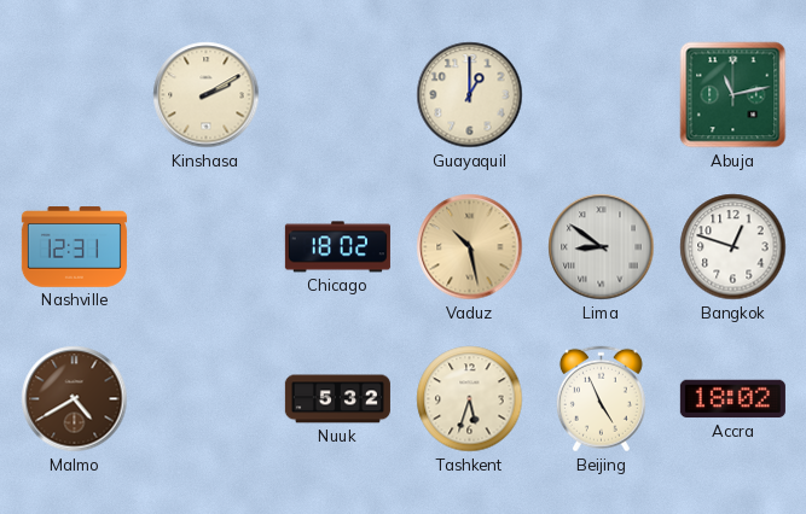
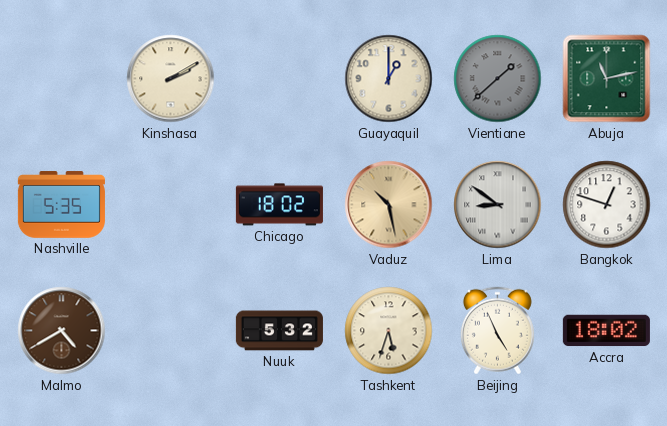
Vientiane: none -> 1:38
Nashville: 12:31 -> 5:35
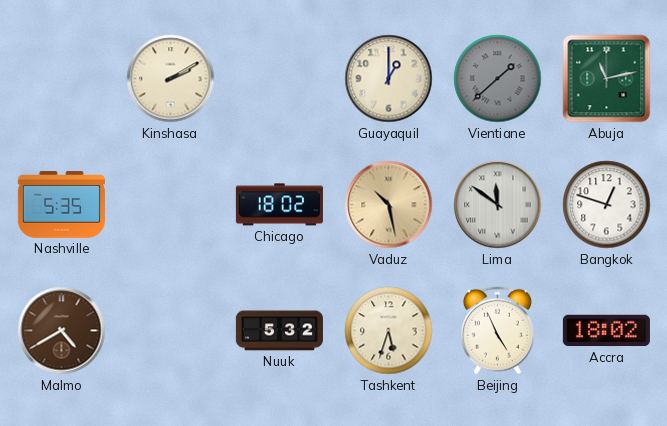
Lima: 8:51 -> 11:51
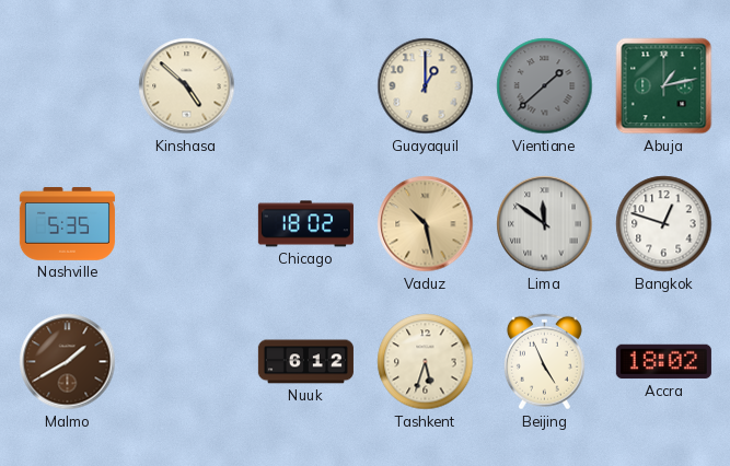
Kinshasa: 2:10 -> 4:52
Abuja: 11:13 -> 1:13
Malmo: 4:40 -> 1:40
Nuuk: 5:32 -> 6:12
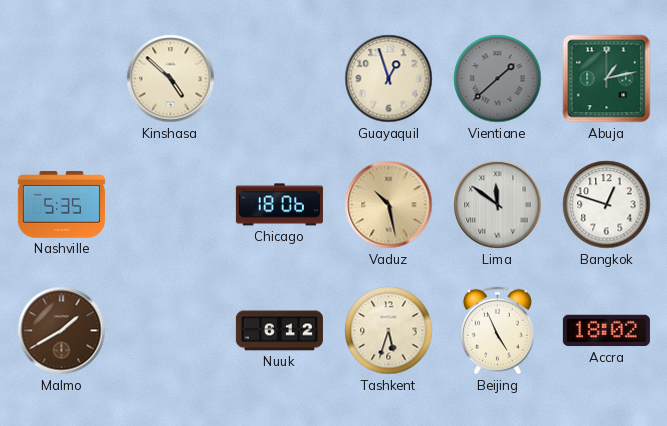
Guayaquil: 1:00 -> 12:57
Chicago: 18:02 -> 18:06
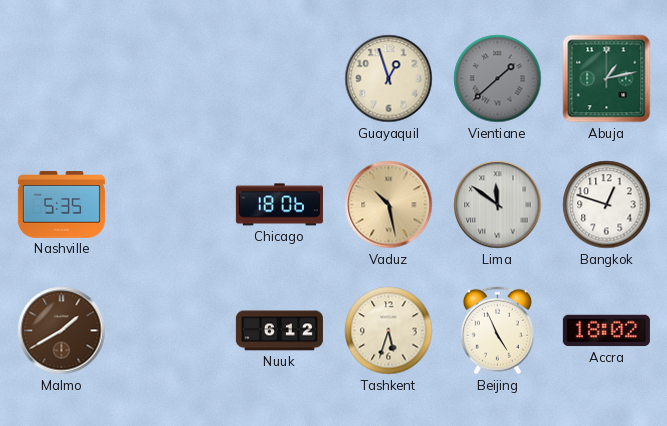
Kinshasa: 4:52 -> none
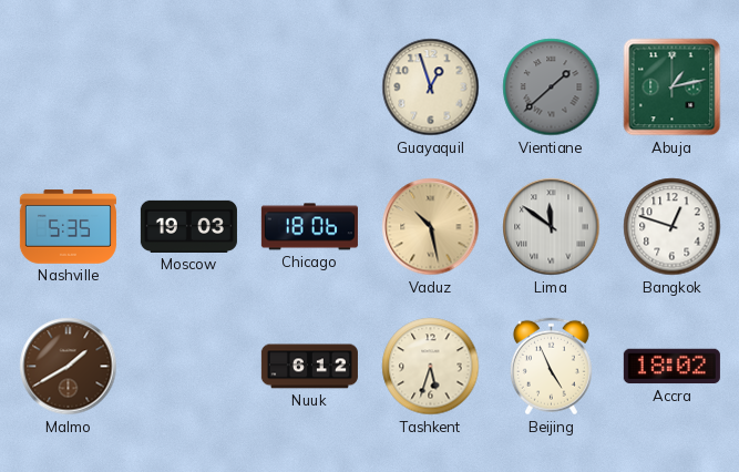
Moscow: none -> 19:03
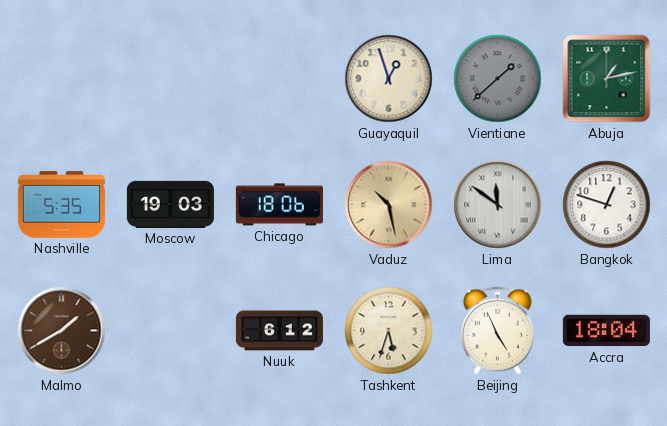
Accra: 18:02 -> 18:04
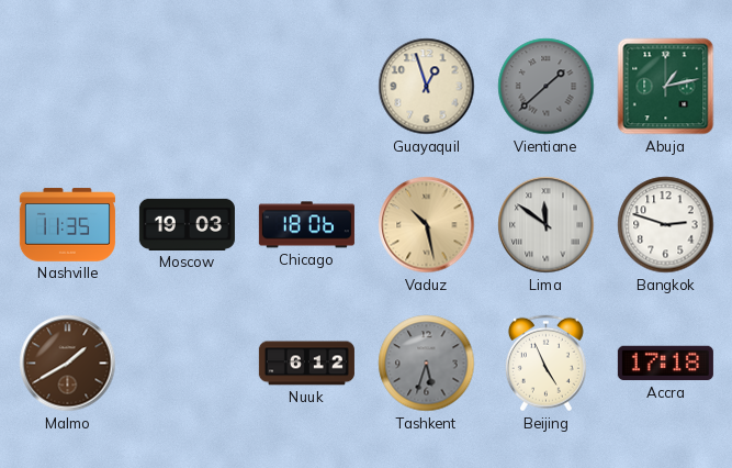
Nashville: 5:35 -> 11:35
Bangkok: 12:48 -> 2:48
Tashkent dial: cream -> grey
Accra: 18:04 -> 17:18
